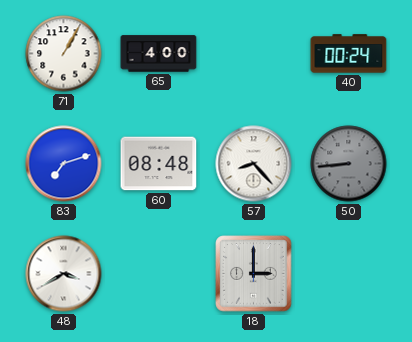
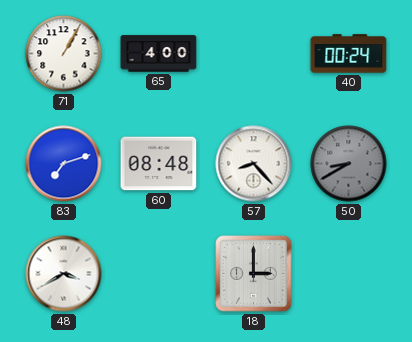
50: 8:44 -> 8:40
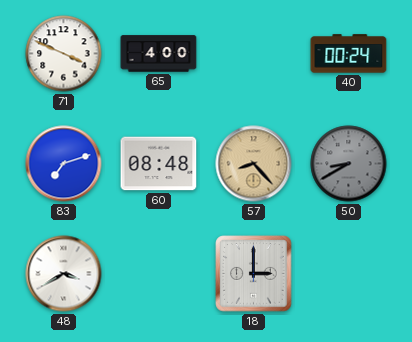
71: 1:05 -> 3:49
57 dial: white -> champagne
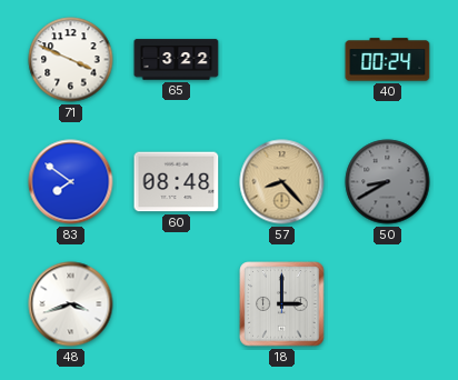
65: 4:00 -> 3:22
83: 7:12 -> 7:51
48: 3:40 -> 3:42
